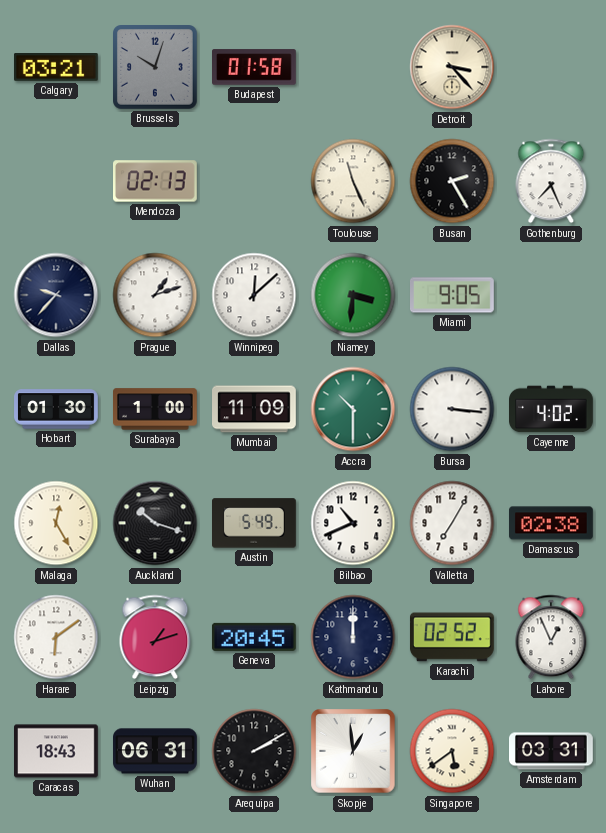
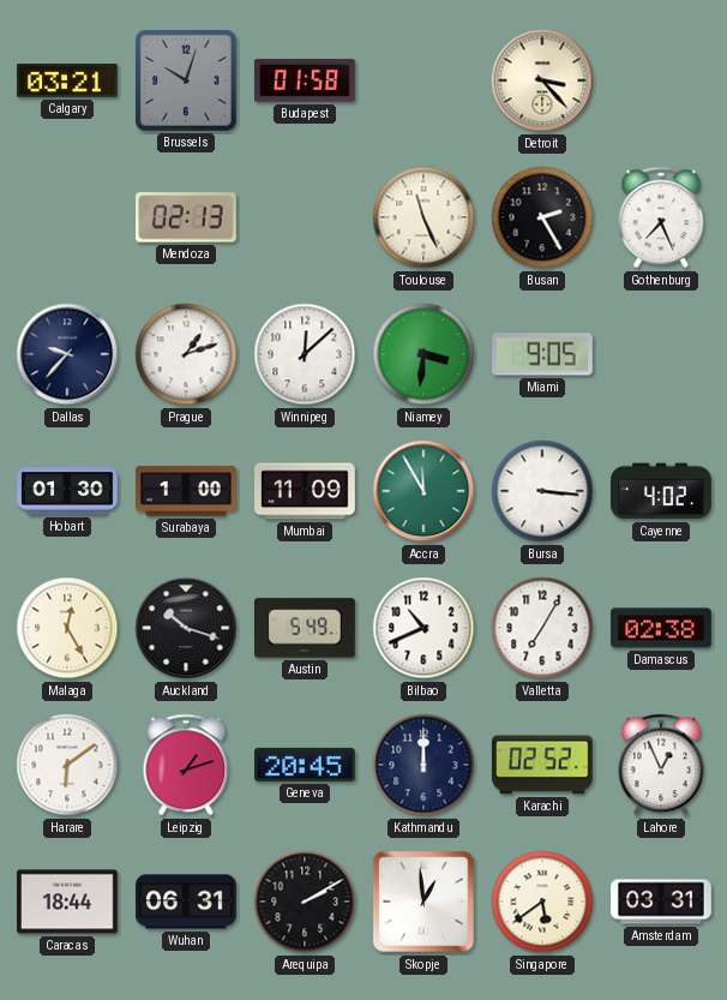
Accra: 10:30 -> 11:55
Caracas: 18:43 -> 18:44
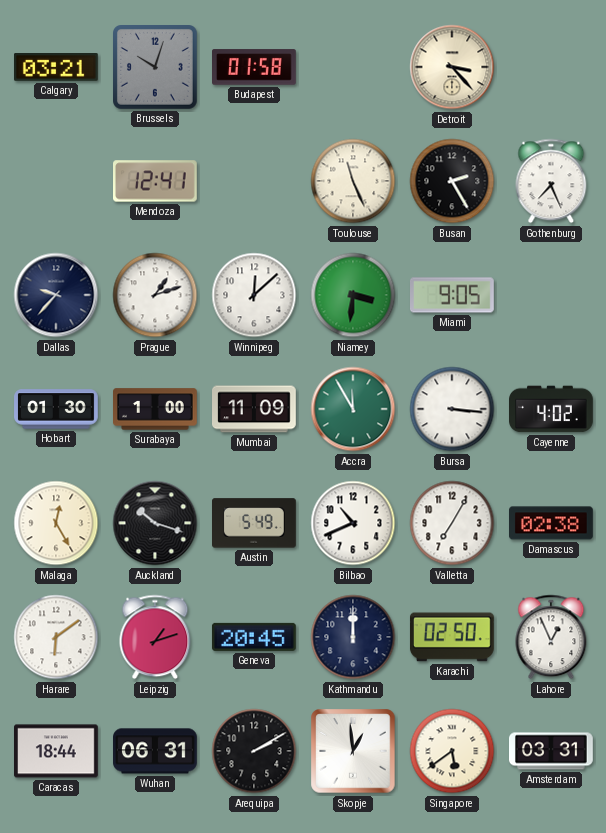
Mendoza: 02:13 -> 12:41
Karachi: 02:52 -> 02:50
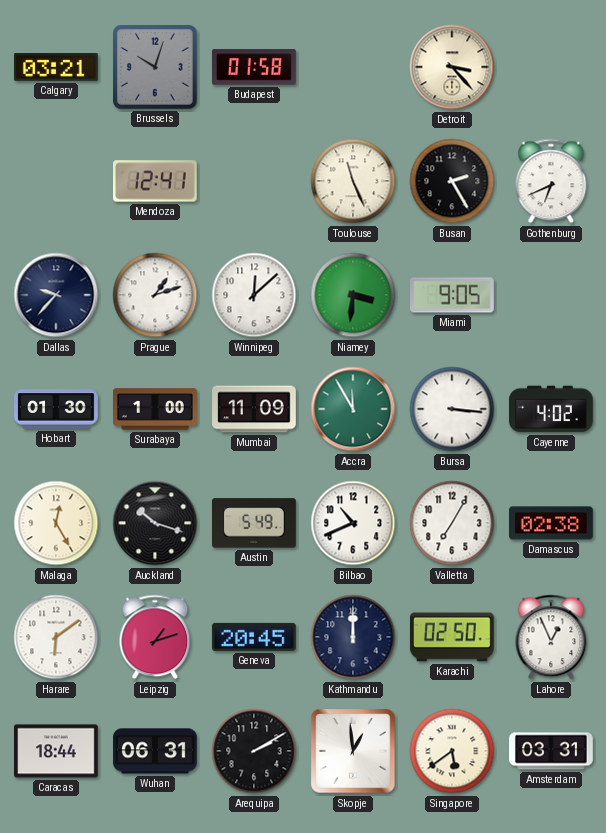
Gothenburg: 7:26 -> 6:41
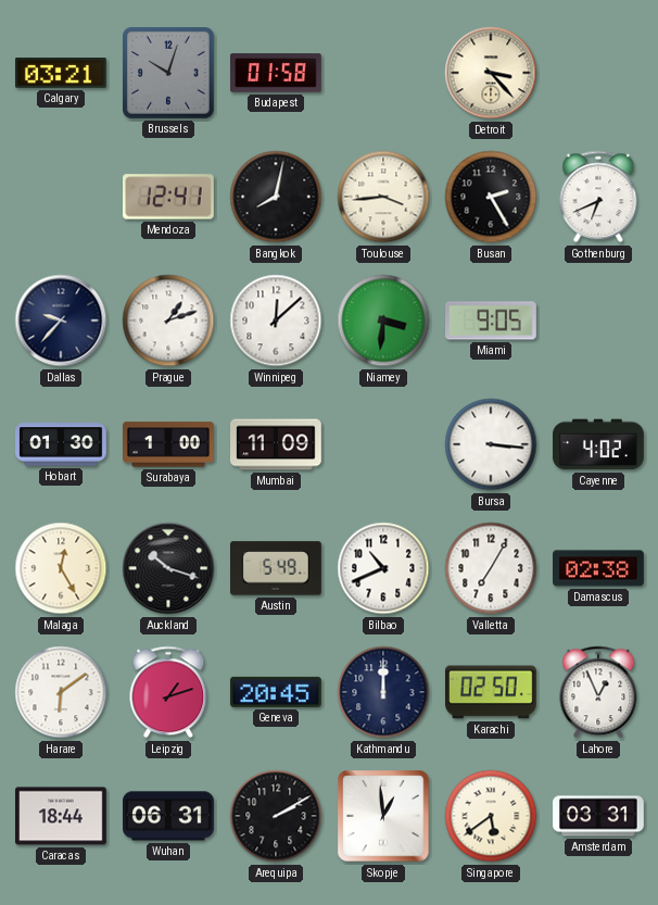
Bangkok: none -> 8:02
Toulouse: 11:26 -> 3:44
Accra: 11:55 -> none
